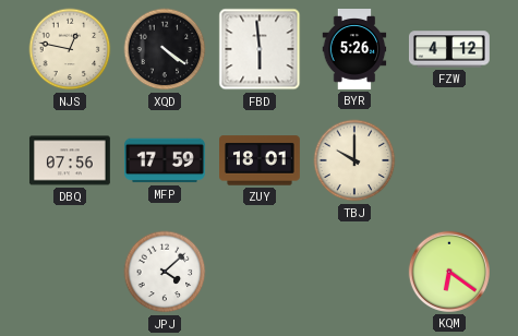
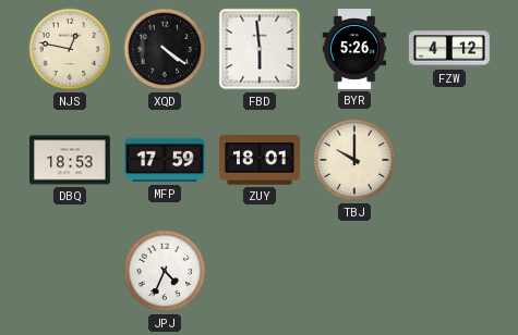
DBQ: 07:56 -> 18:53
JPJ: 4:08 -> 4:34
KQM: 6:21 -> none
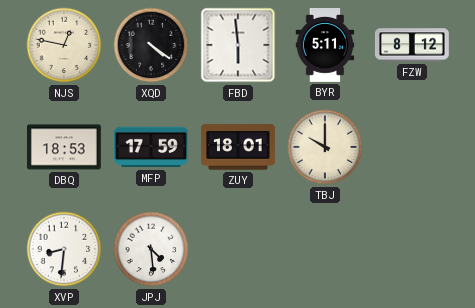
BYR: 5:26 -> 5:11
FZW: 4:12 -> 8:12
XVP: none -> 8:31
JPJ: 4:34 -> 4:29
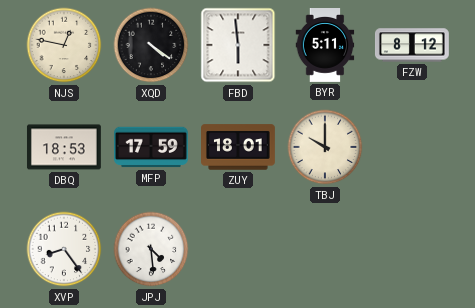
XVP: 8:31 -> 8:24
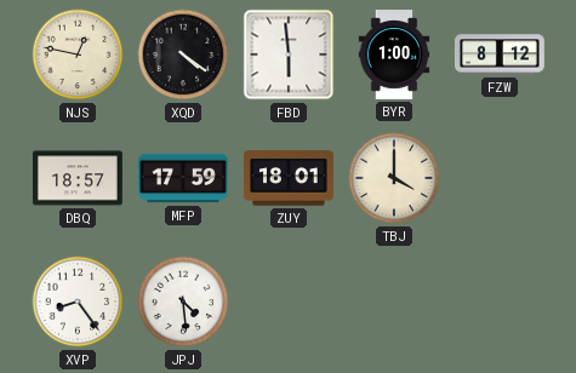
BYR: 5:11 -> 1:00
DBQ: 18:53 -> 18:57
TBJ: 10:00 -> 4:00
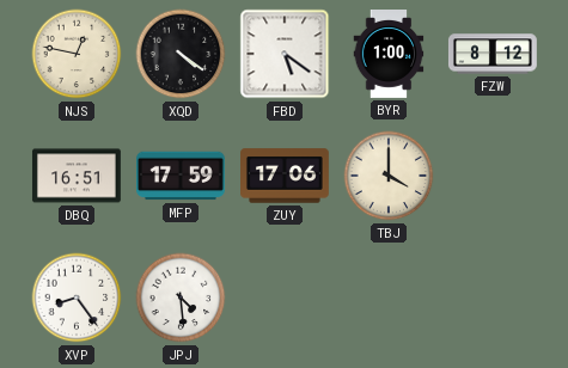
FBD: 5:59 -> 5:21
DBQ: 18:57 -> 16:51
ZUY: 18:01 -> 17:06
